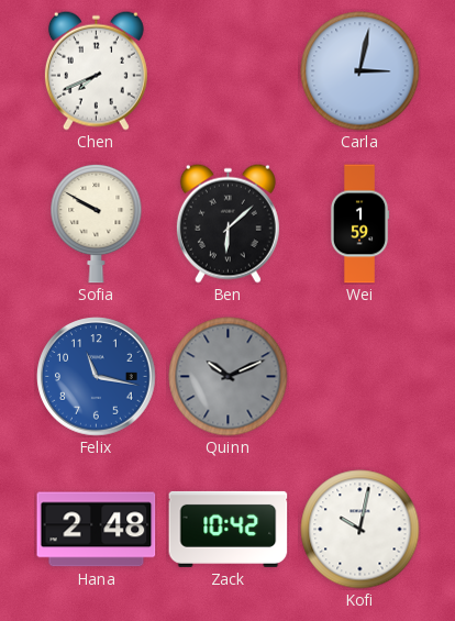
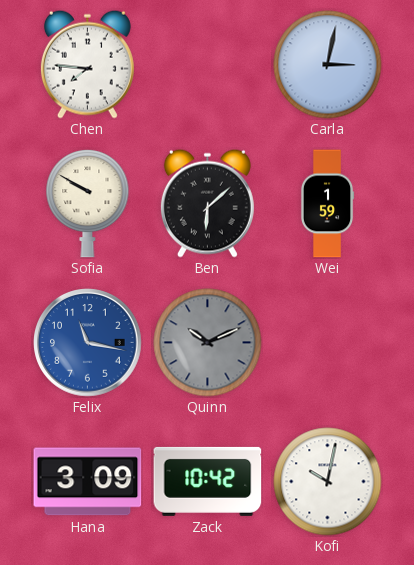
Chen: 7:41 -> 7:46
Hana: 2:48 -> 3:09
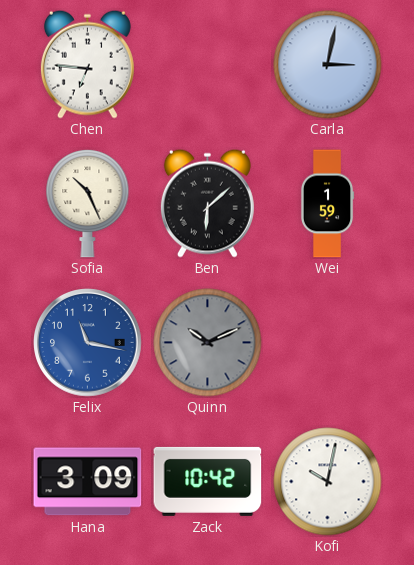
Chen: 7:46 -> 6:46
Sofia: 9:50 -> 10:26
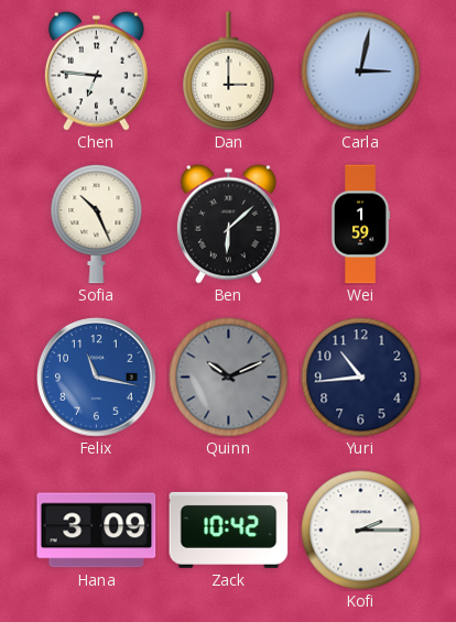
Dan: none -> 3:00
Yuri: none -> 10:44
Kofi: 10:02 -> 2:15
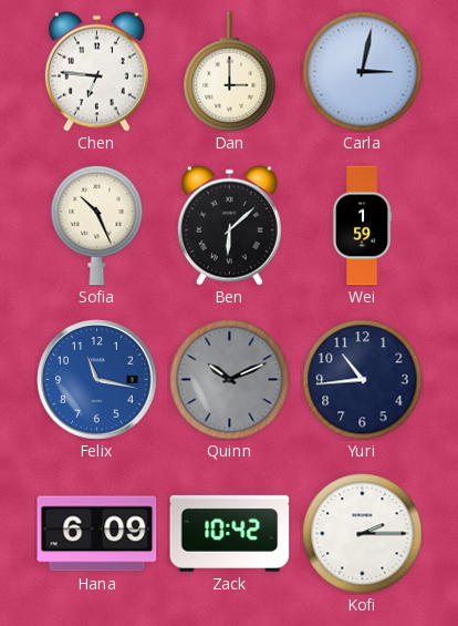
Hana: 3:09 -> 6:09
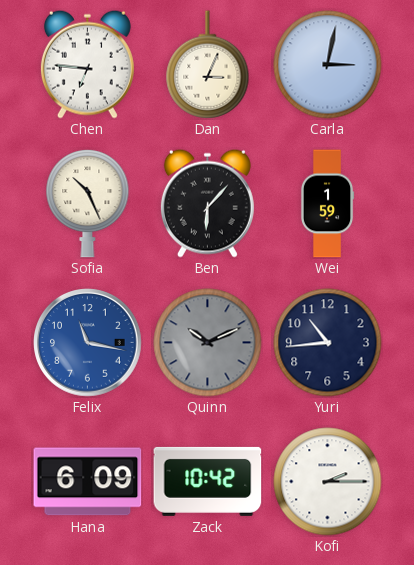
Dan: 3:00 -> 3:04
Ben: 6:08 -> 6:07
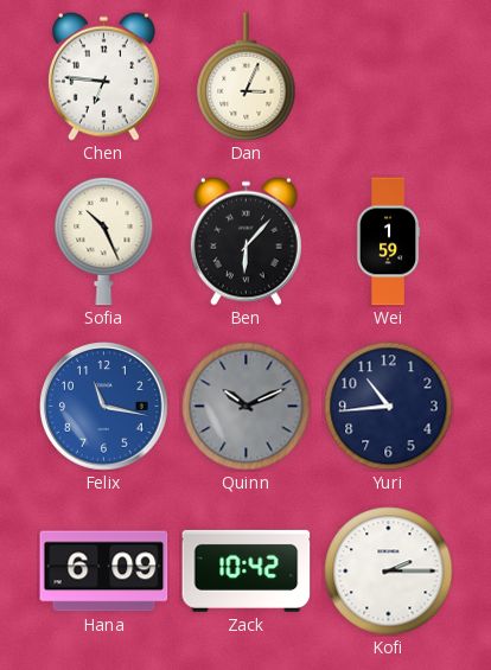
Carla: 3:02 -> none
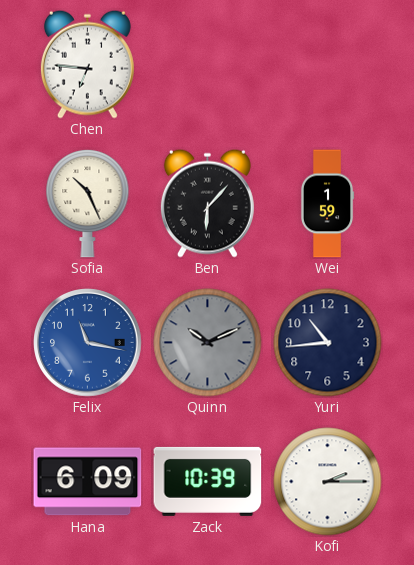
Dan: 3:04 -> none
Zack: 10:42 -> 10:39
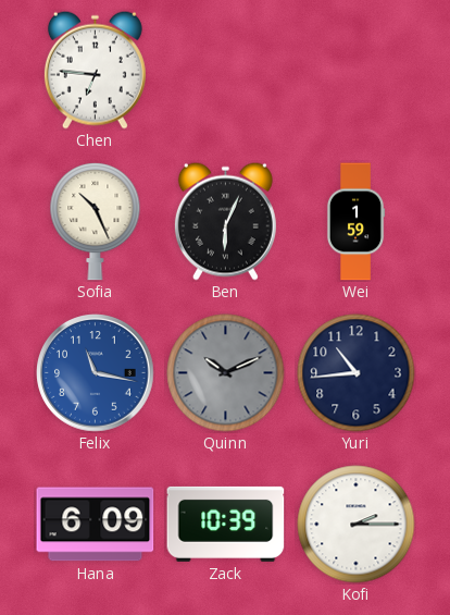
Ben: 6:07 -> 6:04
